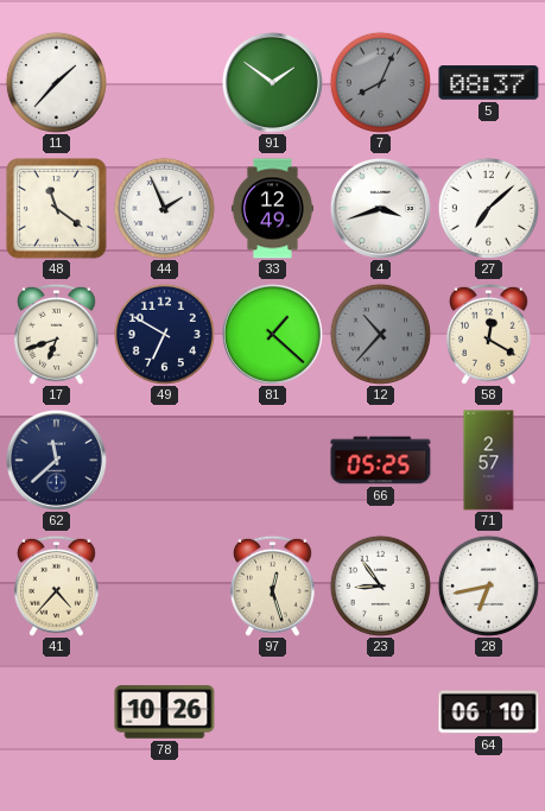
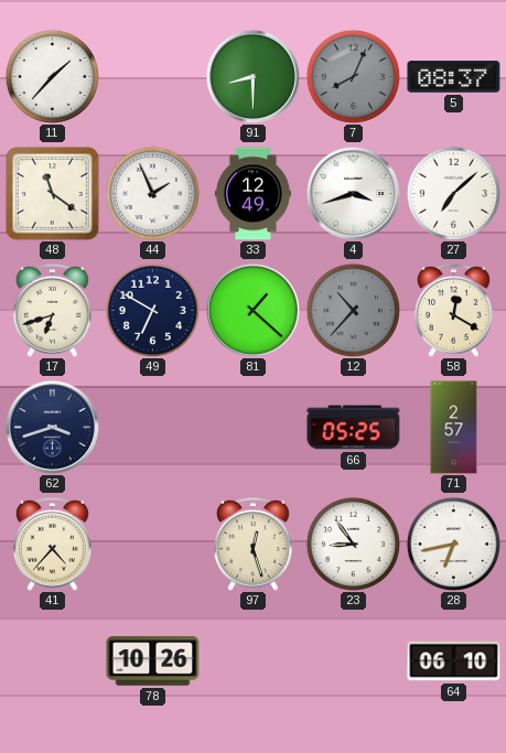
91: 1:51 -> 8:30
62: 11:38 -> 3:42
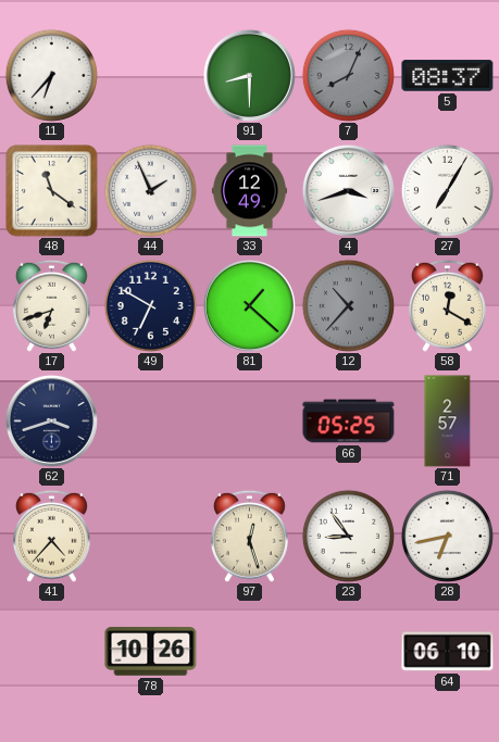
11: 1:37 -> 6:37
27: 7:08 -> 7:05
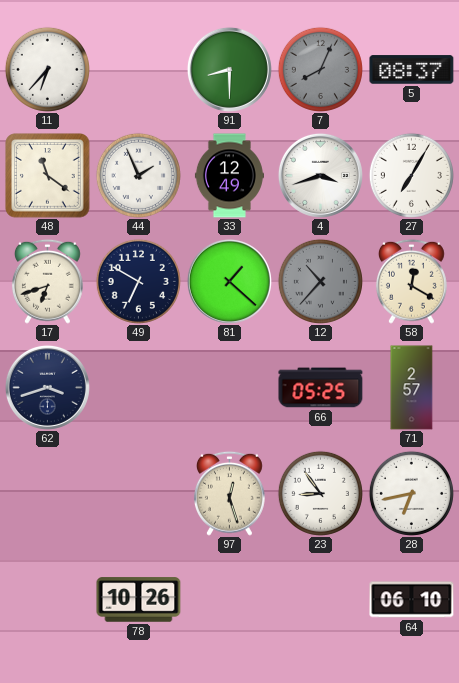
41: 4:37 -> none
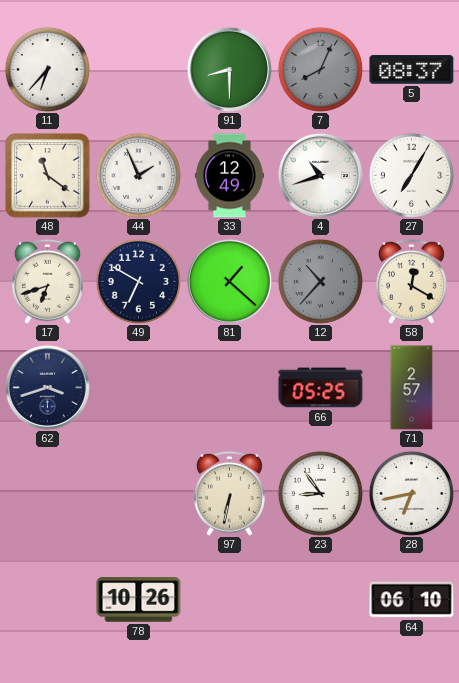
4: 3:42 -> 10:42
97: 12:27 -> 6:32
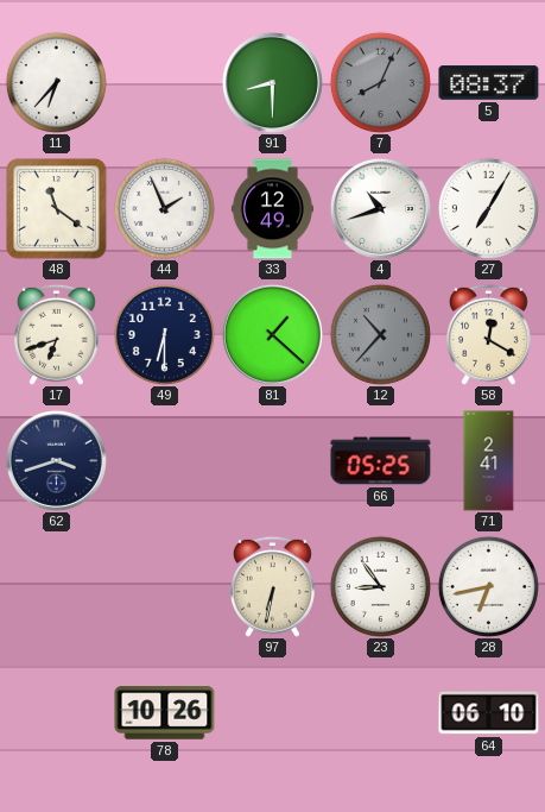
49: 6:50 -> 6:30
71: 2:57 -> 2:41
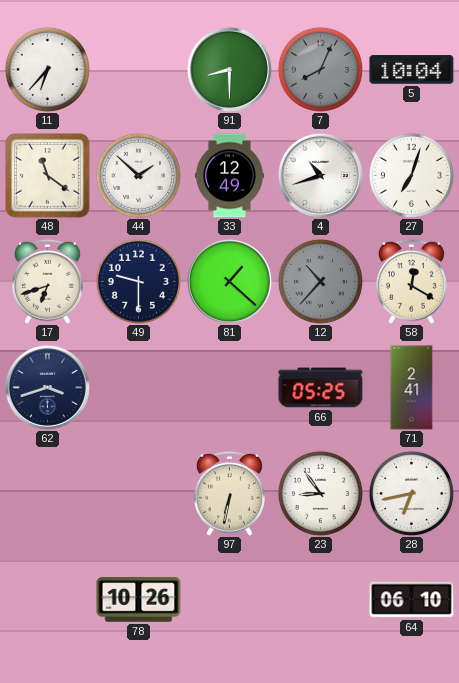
5: 08:37 -> 10:04
44: 1:56 -> 1:52
27: 7:05 -> 7:03
49: 6:30 -> 9:30
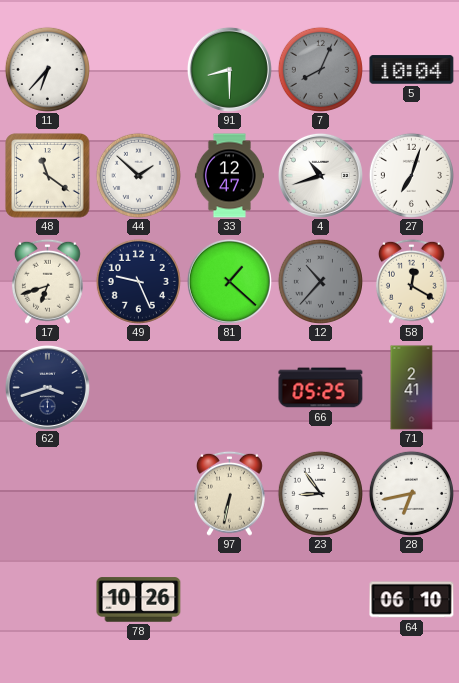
33: 12:49 -> 12:47
49: 9:30 -> 9:26
